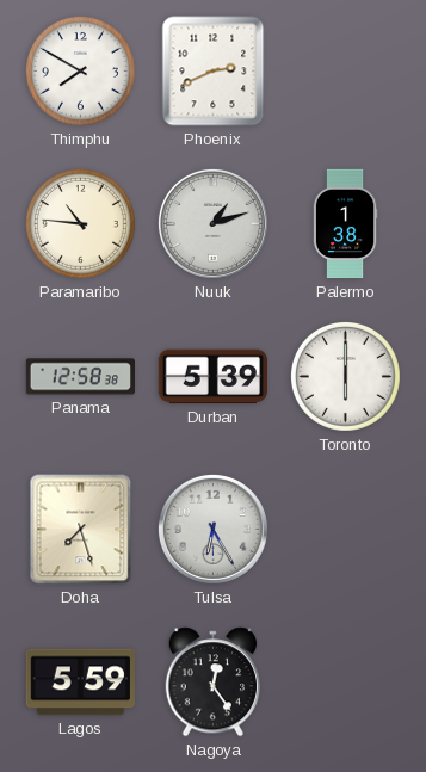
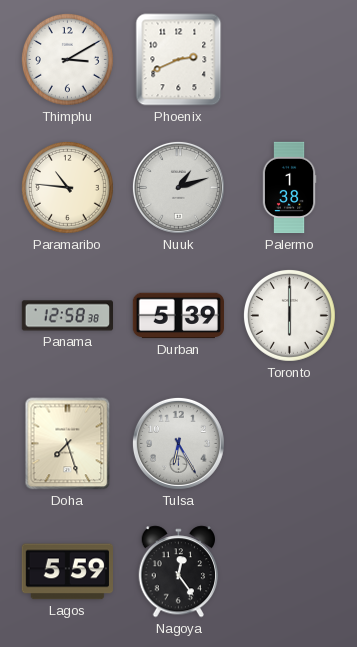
Thimphu: 7:50 -> 3:10
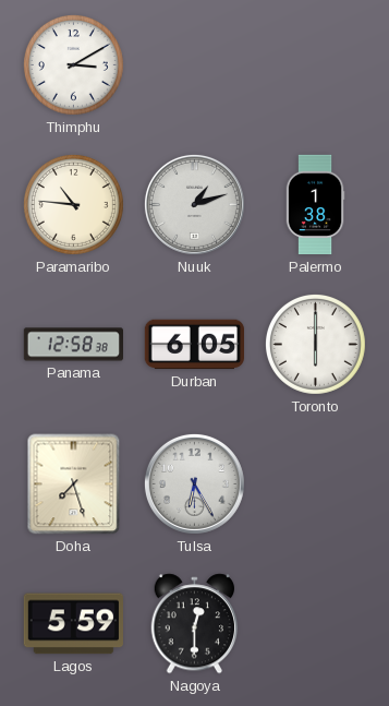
Phoenix: 2:41 -> none
Durban: 5:39 -> 6:05
Nagoya: 12:24 -> 12:30
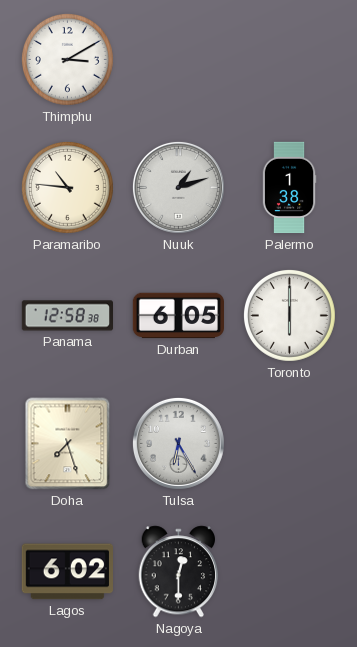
Lagos: 5:59 -> 6:02
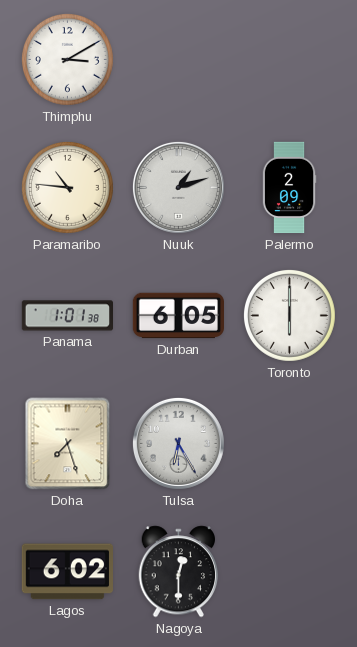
Palermo: 1:38 -> 2:09
Panama: 12:58 -> 1:01
